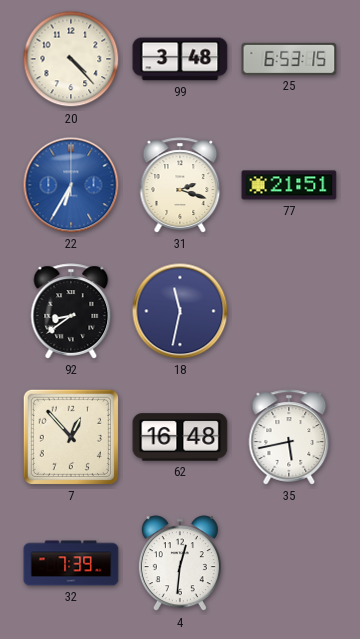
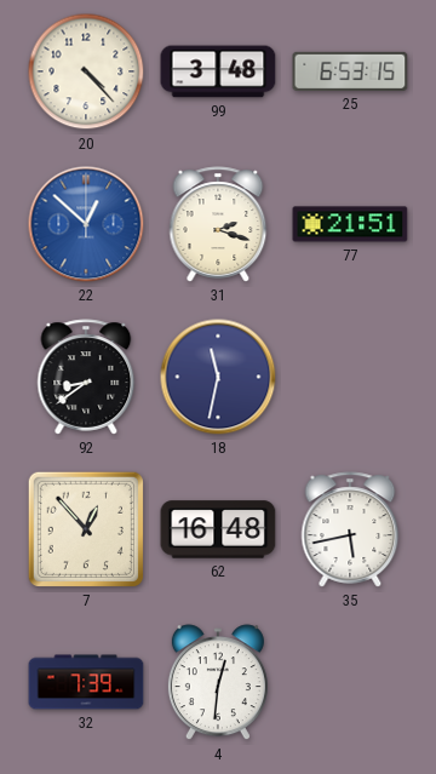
22: 6:35 -> 12:52
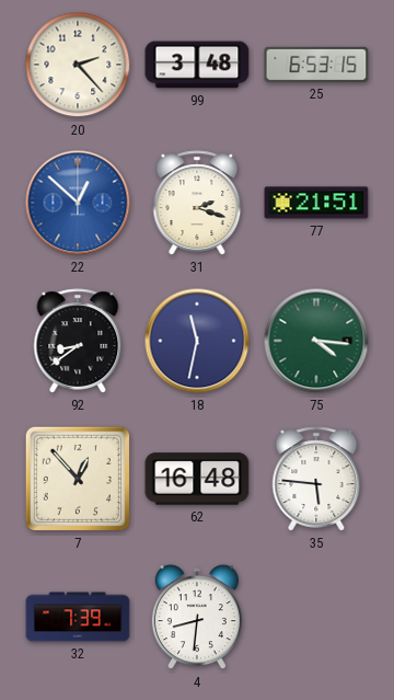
20: 4:23 -> 2:23
75: none -> 4:16
35: 5:43 -> 5:46
4: 12:31 -> 8:31
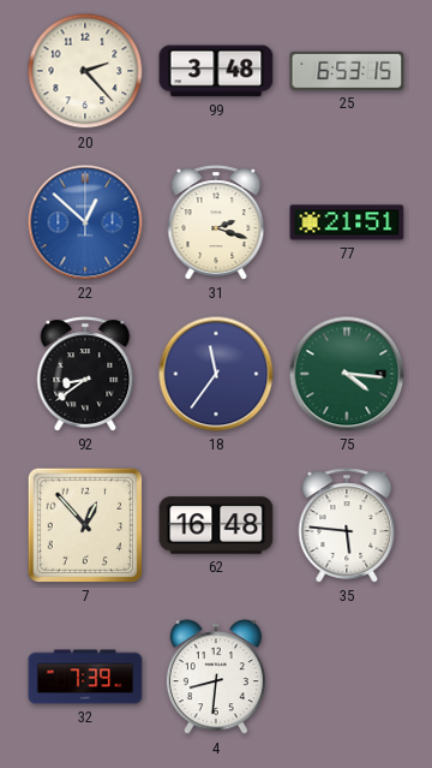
18: 11:32 -> 11:36
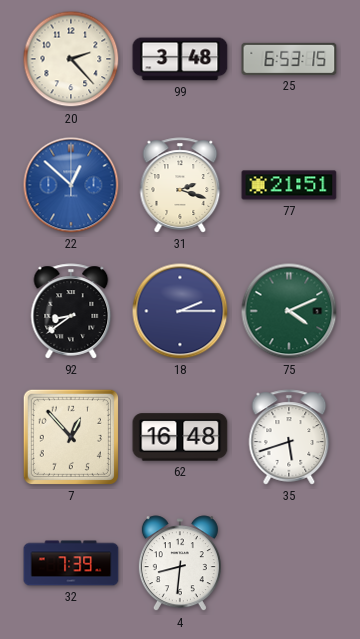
18: 11:36 -> 2:15
75: 4:16 -> 4:11
35: 5:46 -> 5:42
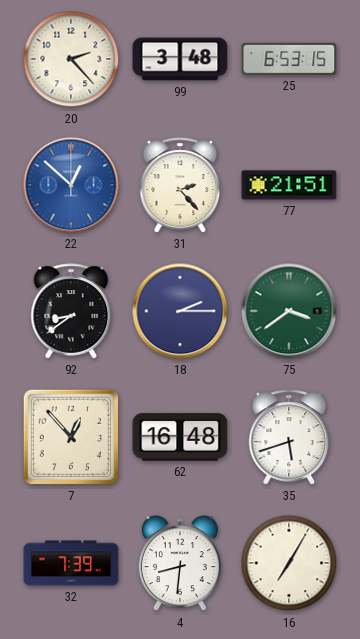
31: 2:18 -> 2:23
75: 4:11 -> 3:39
16: none -> 7:05
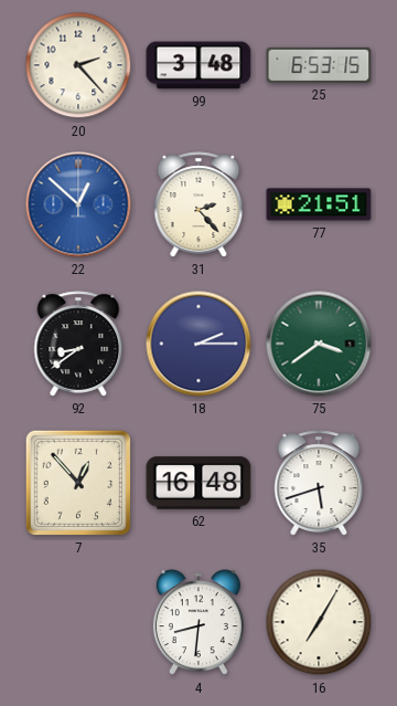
32: 7:39 -> none
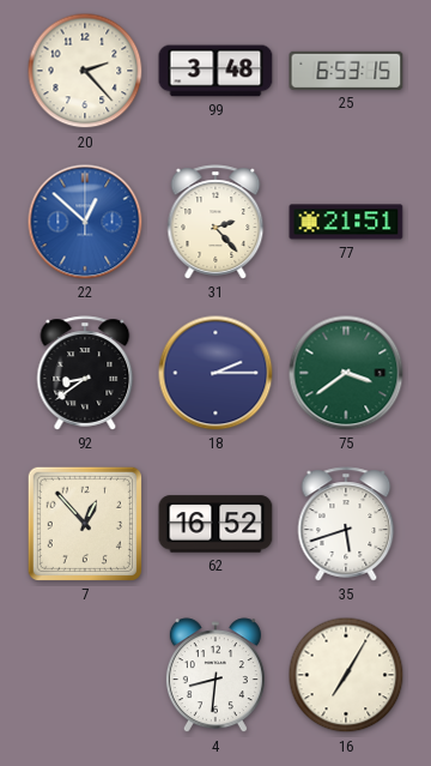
62: 16:48 -> 16:52
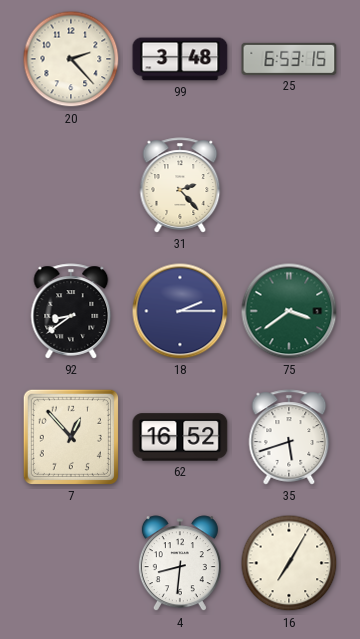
22: 12:52 -> none
77: 21:51 -> none
